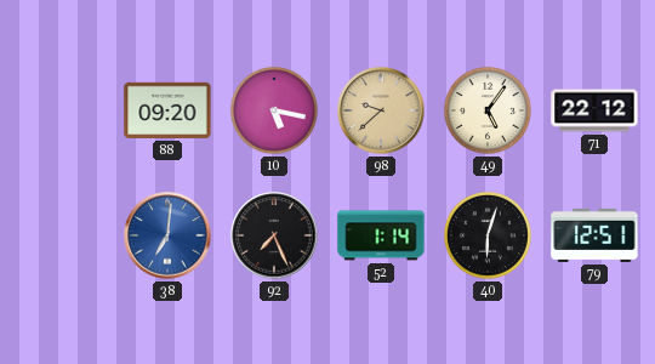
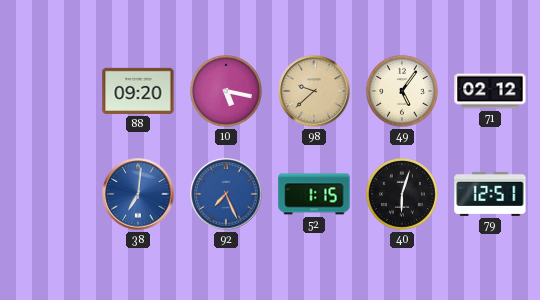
71: 22:12 -> 02:12
92 dial: black -> blue
52: 1:14 -> 1:15
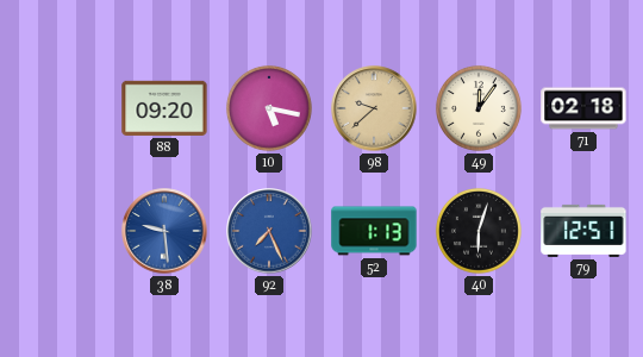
49: 5:06 -> 12:06
71: 02:12 -> 02:18
38: 7:01 -> 9:29
52: 1:15 -> 1:13
